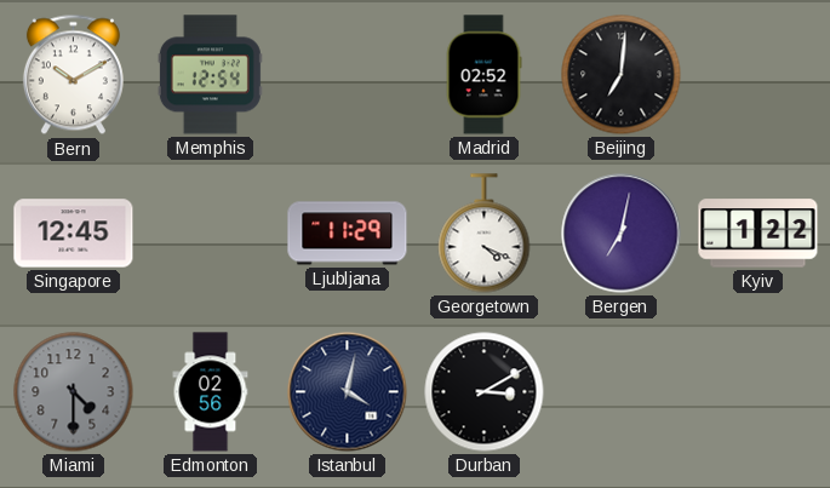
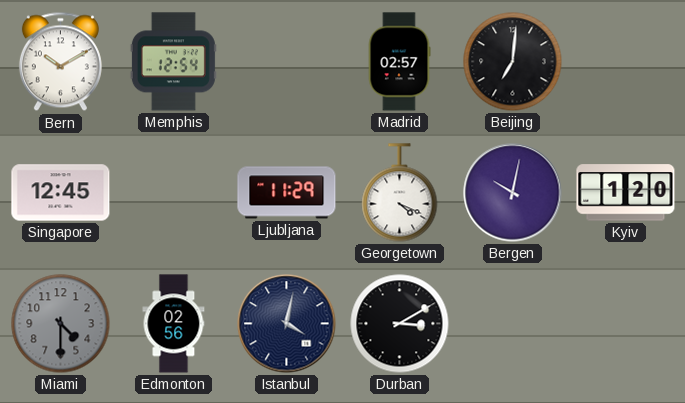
Madrid: 02:52 -> 02:57
Bergen: 7:02 -> 10:02
Kyiv: 1:22 -> 1:20
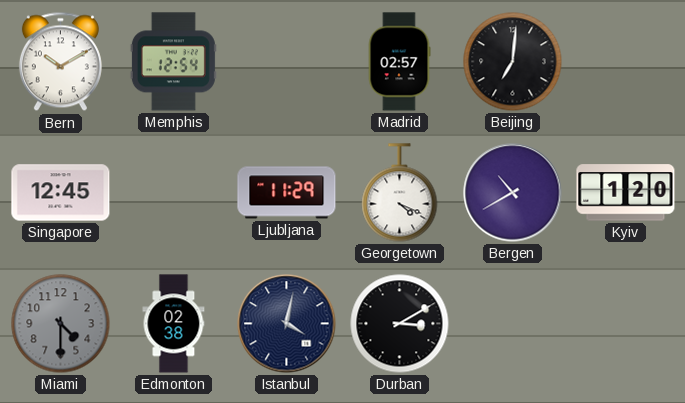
Bergen: 10:02 -> 10:40
Edmonton: 02:56 -> 02:38
